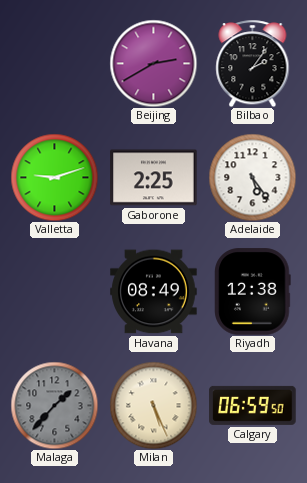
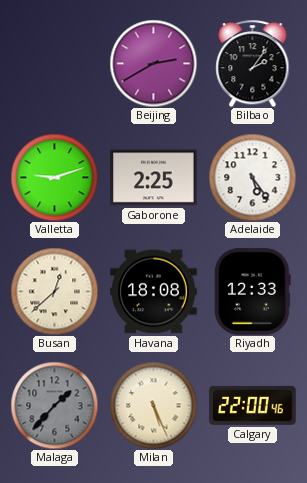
Busan: none -> 12:38
Havana: 08:49 -> 18:08
Riyadh: 12:38 -> 12:33
Calgary: 06:59 -> 22:00
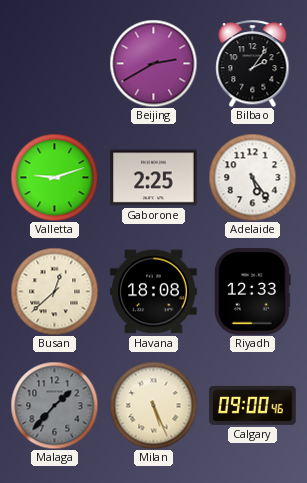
Calgary: 22:00 -> 09:00
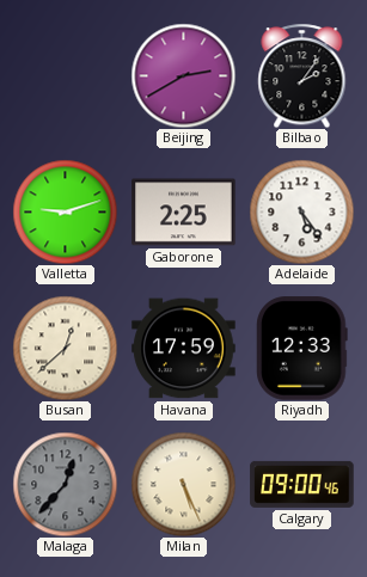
Havana: 18:08 -> 17:59
Malaga: 1:37 -> 12:37
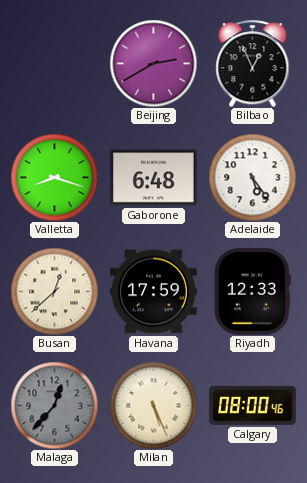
Bilbao: 2:06 -> 12:56
Valletta: 9:12 -> 8:18
Gaborone: 2:25 -> 6:48
Calgary: 09:00 -> 08:00
